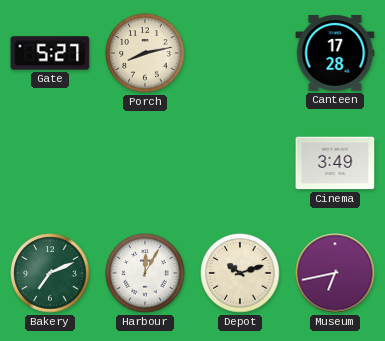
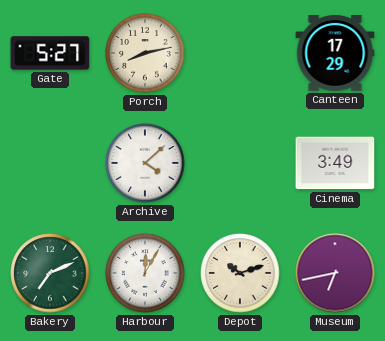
Canteen: 17:28 -> 17:29
Archive: none -> 4:08
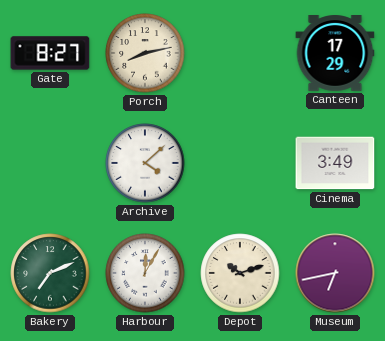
Gate: 5:27 -> 8:27
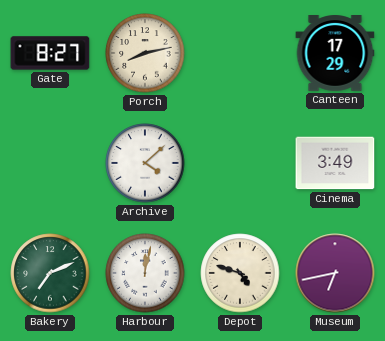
Harbour: 12:05 -> 12:02
Depot: 10:12 -> 4:48
